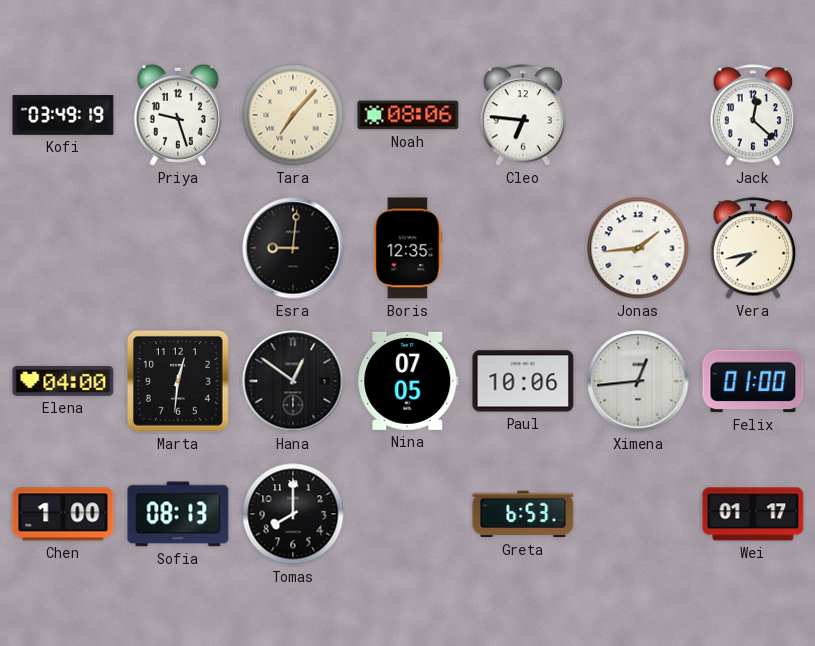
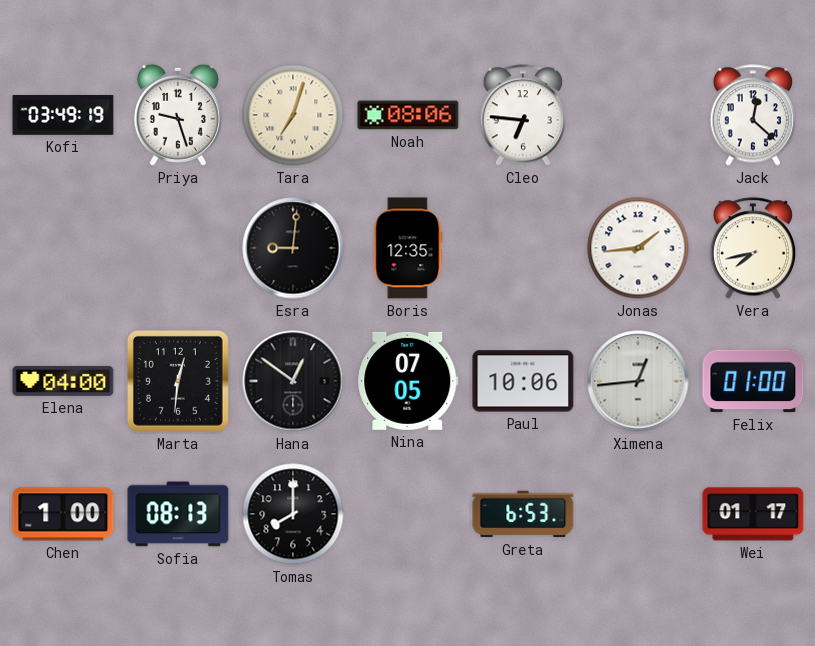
Tara: 7:07 -> 7:03
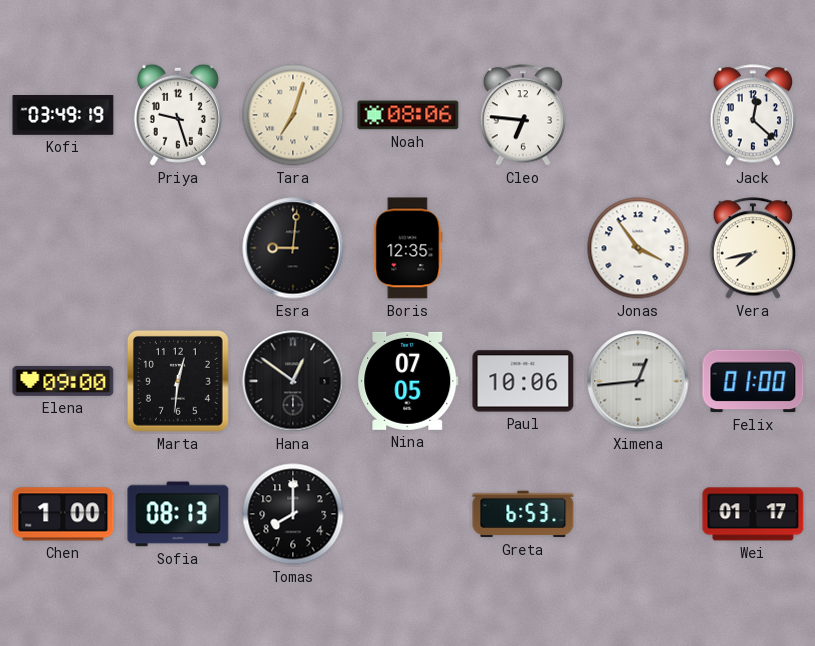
Jonas: 1:44 -> 3:54
Elena: 04:00 -> 09:00
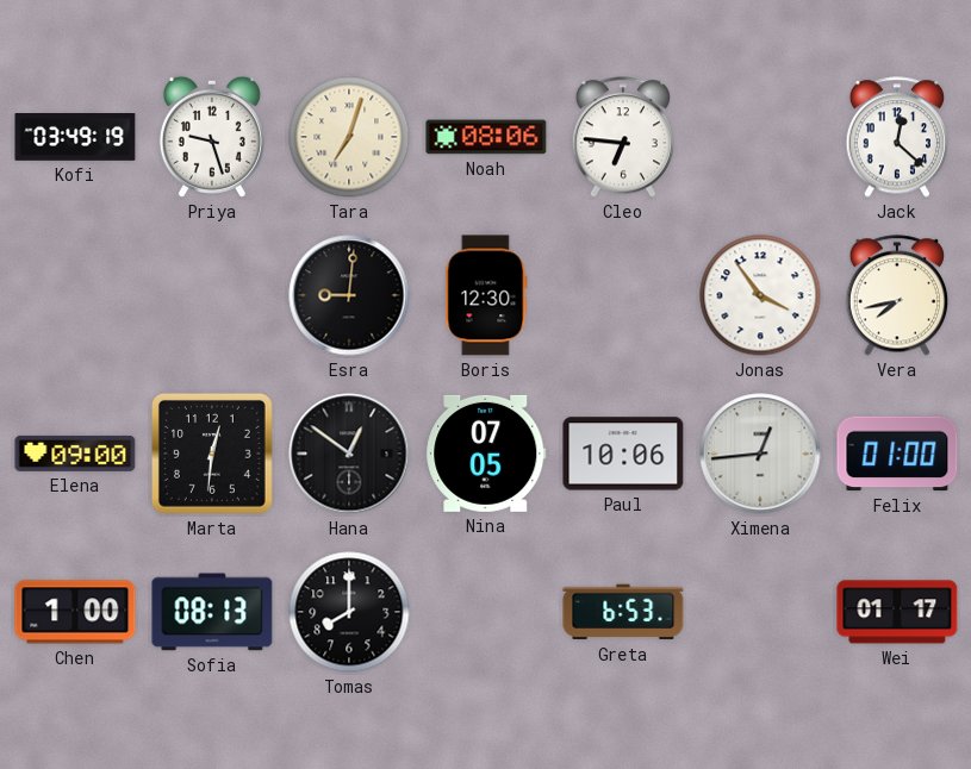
Boris: 12:35 -> 12:30
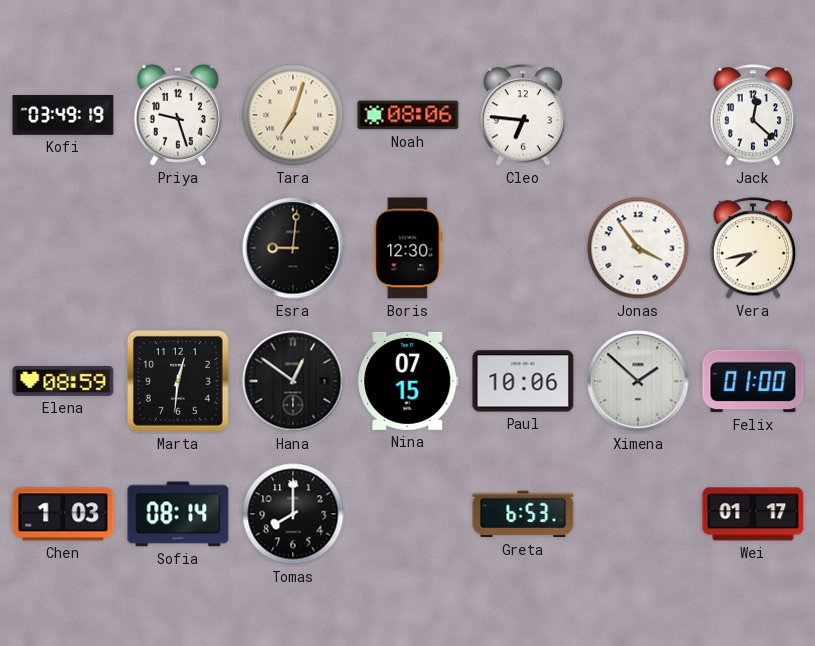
Elena: 09:00 -> 08:59
Nina: 07:05 -> 07:15
Ximena: 12:44 -> 1:52
Chen: 1:00 -> 1:03
Sofia: 08:13 -> 08:14
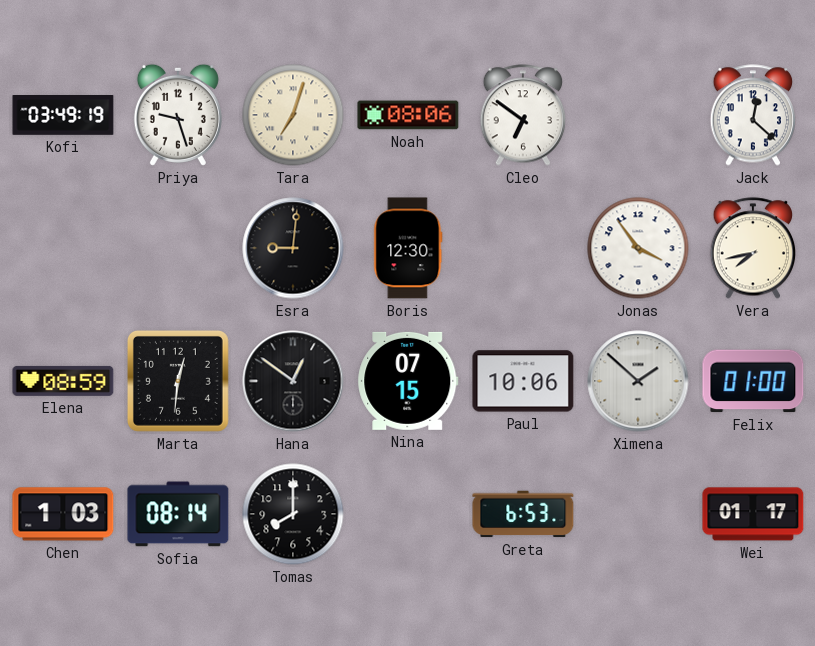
Cleo: 6:46 -> 6:51
